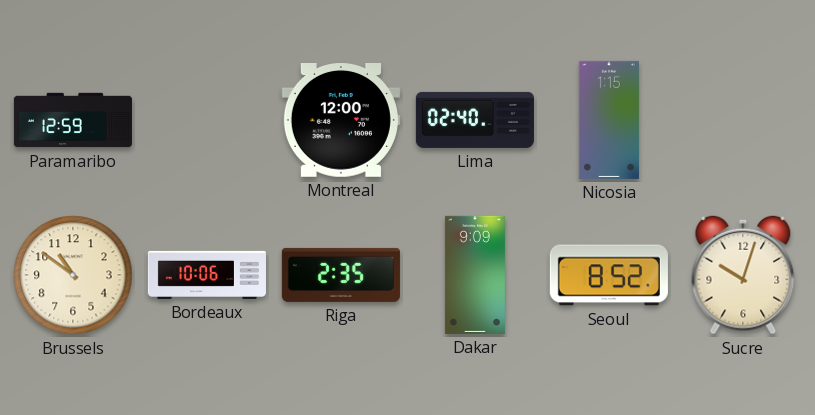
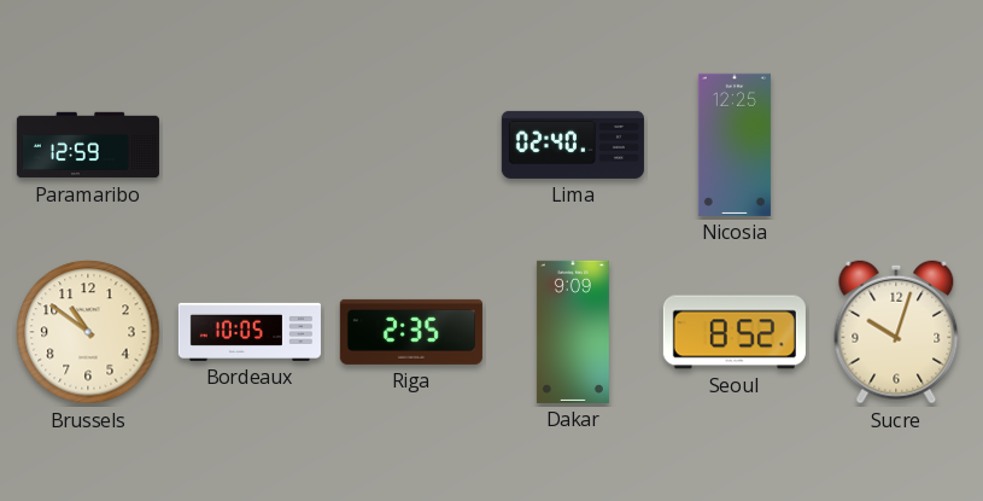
Montreal: 12:00 -> none
Nicosia: 1:15 -> 12:25
Bordeaux: 10:06 -> 10:05
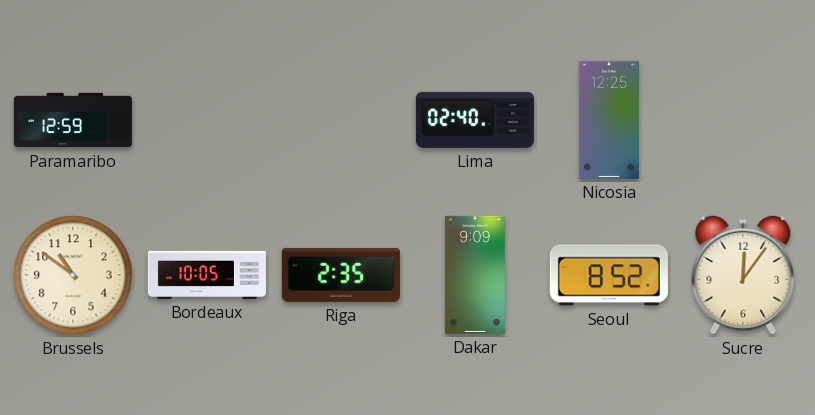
Sucre: 10:03 -> 12:06
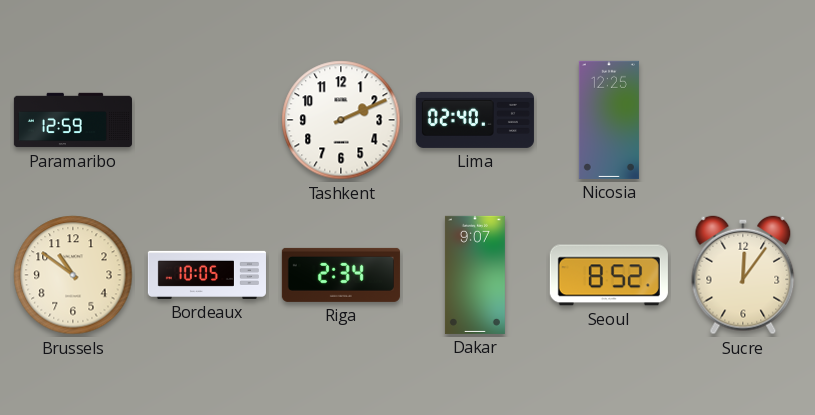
Tashkent: none -> 2:11
Riga: 2:35 -> 2:34
Dakar: 9:09 -> 9:07
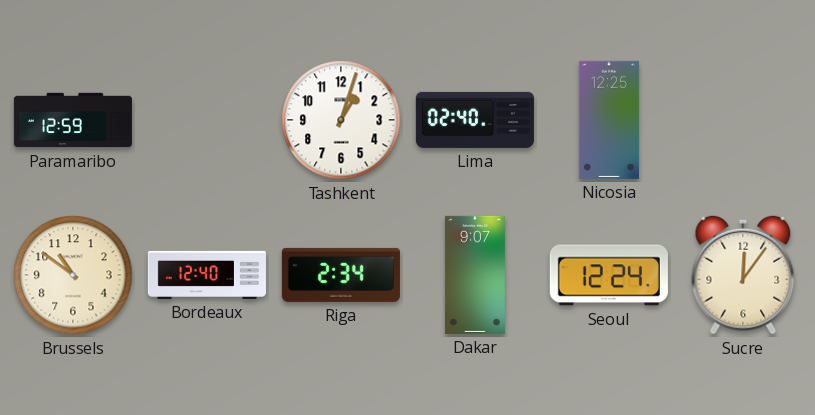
Tashkent: 2:11 -> 1:03
Bordeaux: 10:05 -> 12:40
Seoul: 8:52 -> 12:24
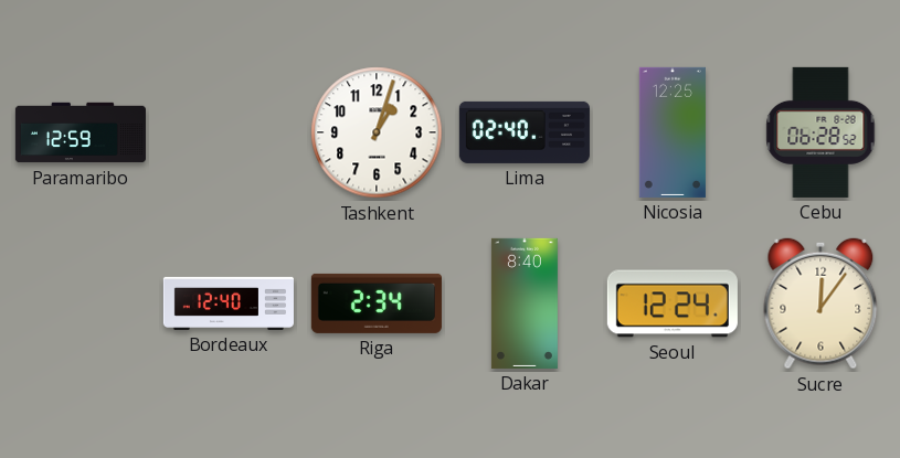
Cebu: none -> 06:28
Brussels: 10:51 -> none
Dakar: 9:07 -> 8:40
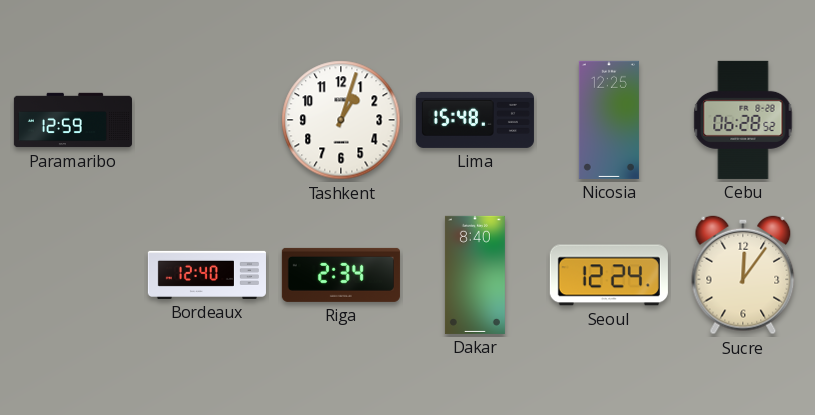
Lima: 02:40 -> 15:48
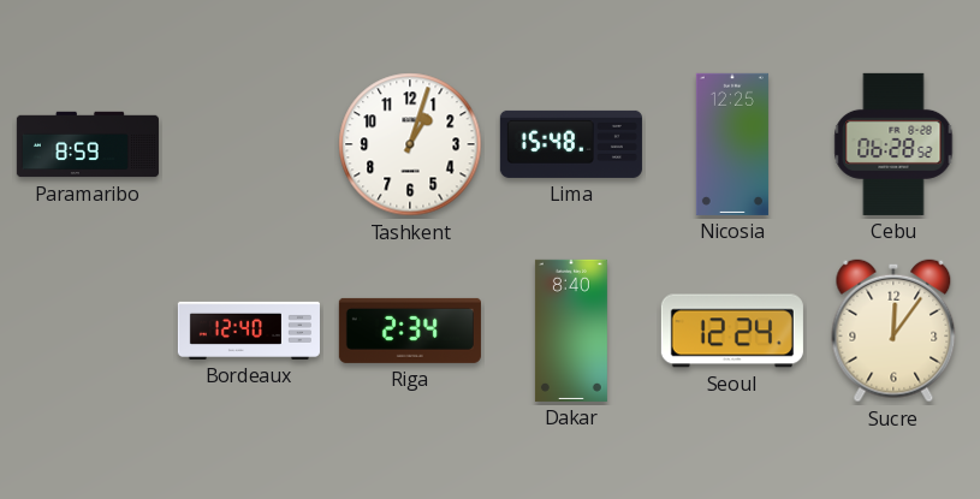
Paramaribo: 12:59 -> 8:59
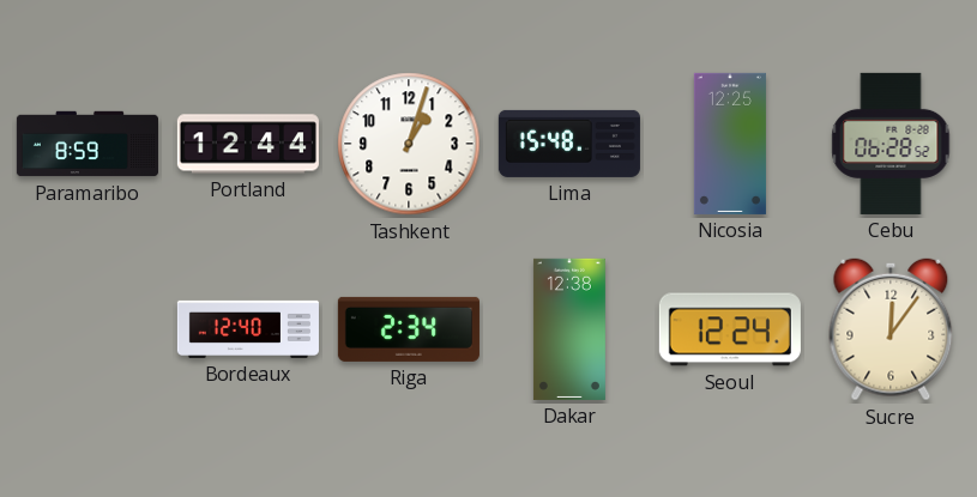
Portland: none -> 12:44
Dakar: 8:40 -> 12:38
